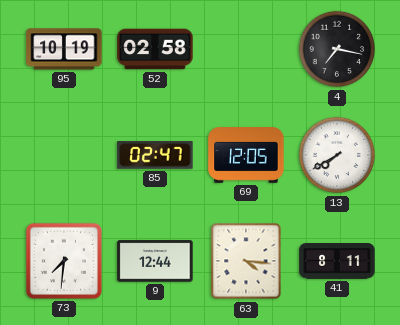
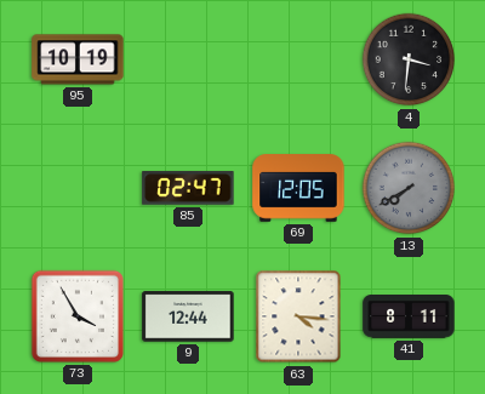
52: 02:58 -> none
4: 7:17 -> 3:31
13 dial: white -> grey
73: 7:31 -> 3:55
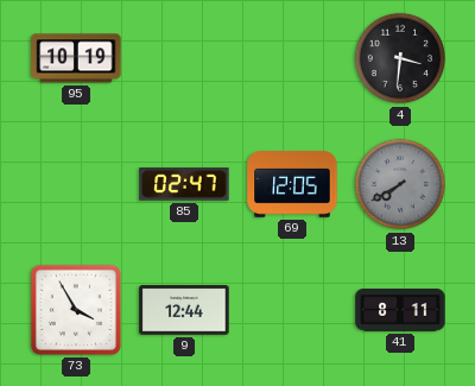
63: 4:16 -> none
